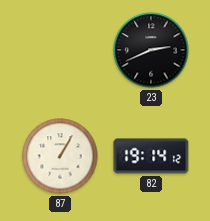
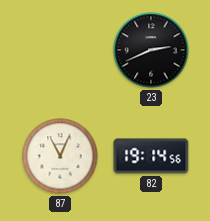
87: 1:05 -> 11:04
82: 19:14:12 -> 19:14:56
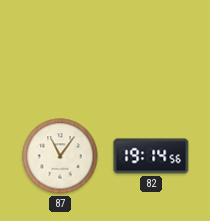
23: 2:41 -> none
87: 11:04 -> 11:06
